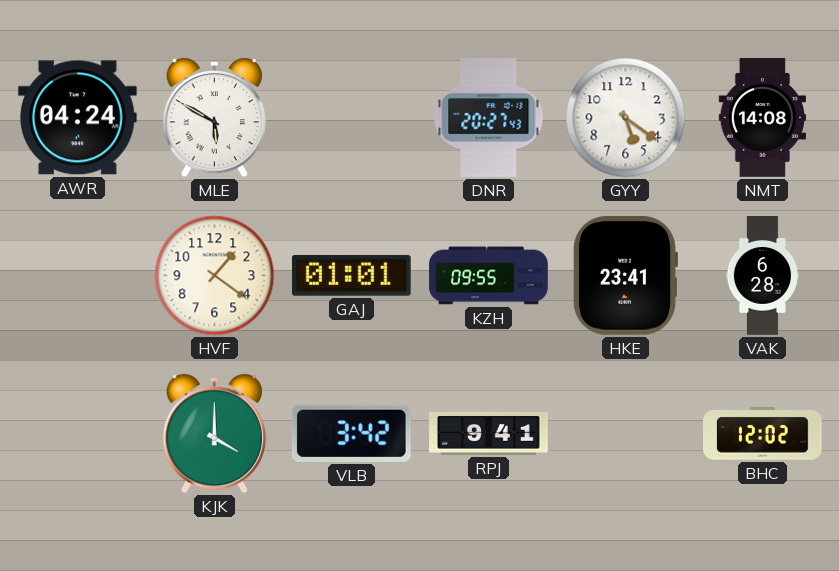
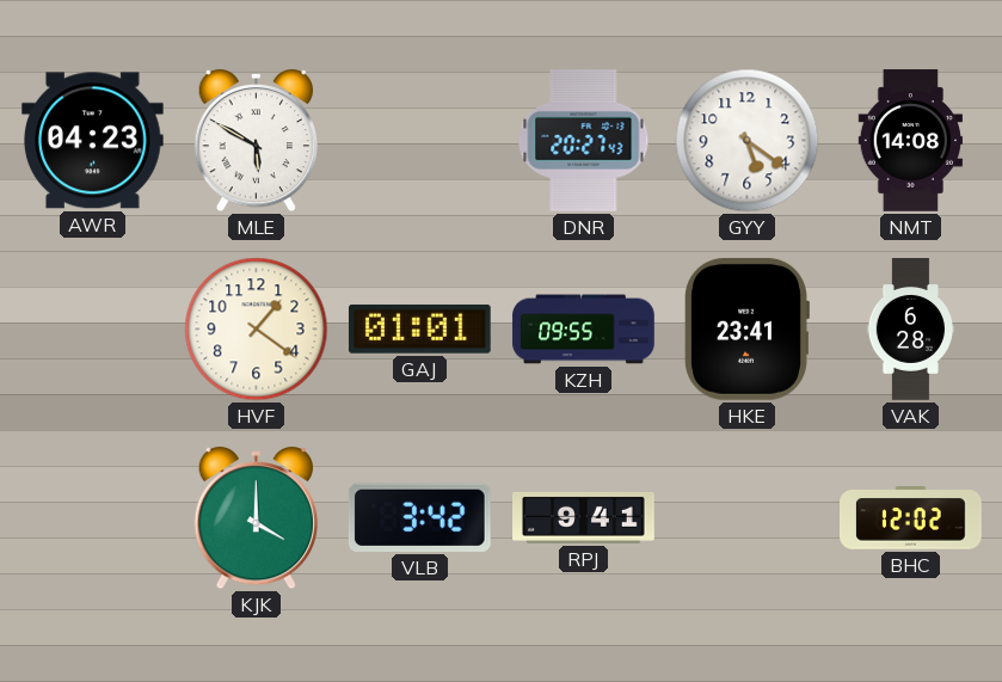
AWR: 04:24 -> 04:23
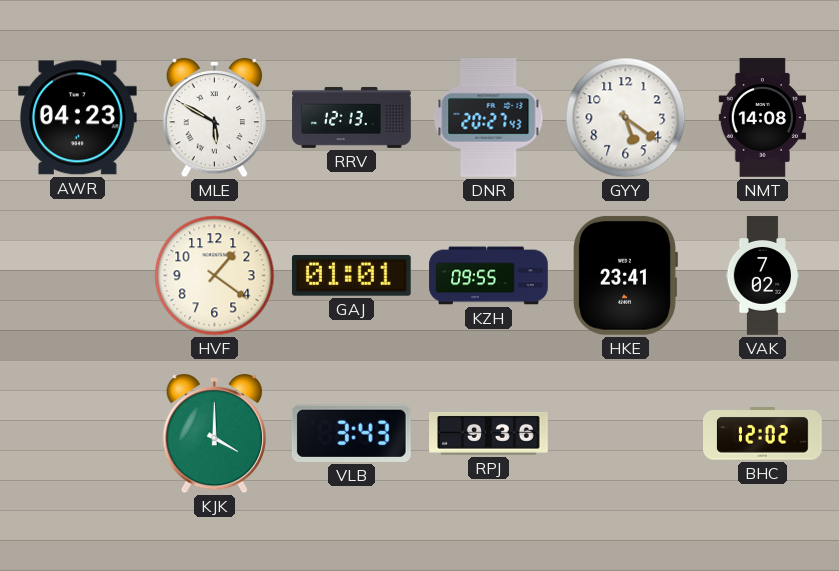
RRV: none -> 12:13
VAK: 6:28 -> 7:02
VLB: 3:42 -> 3:43
RPJ: 9:41 -> 9:36
